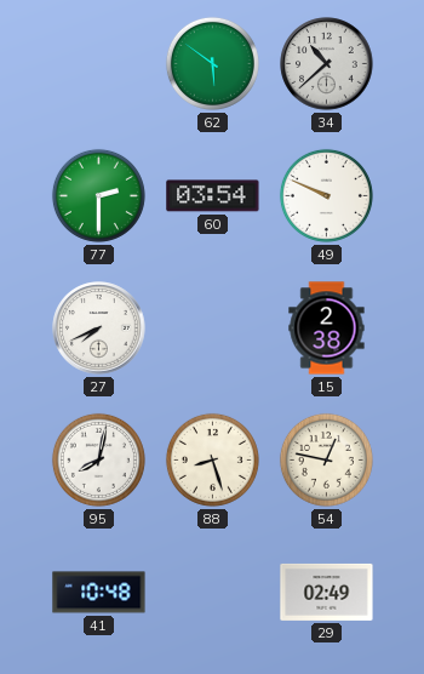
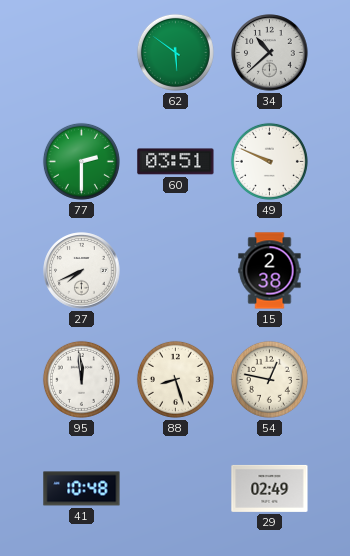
60: 03:54 -> 03:51
95: 8:02 -> 11:59
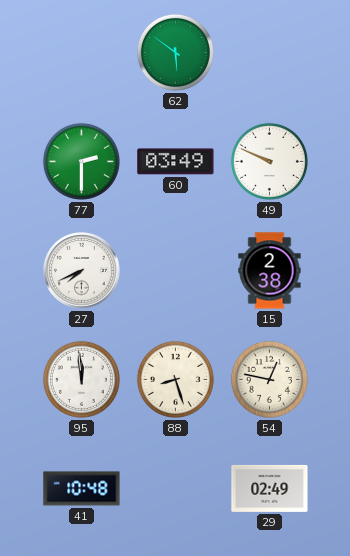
34: 10:38 -> none
60: 03:51 -> 03:49
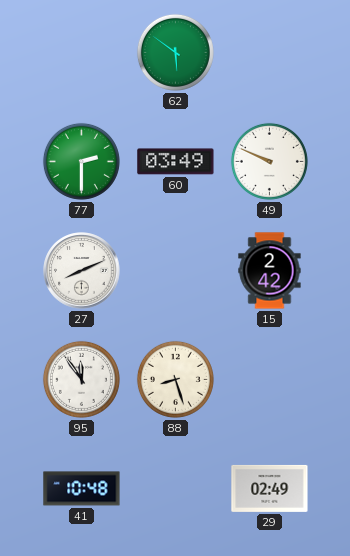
27: 7:41 -> 8:11
15: 2:38 -> 2:42
95: 11:59 -> 11:54
54: 12:47 -> none
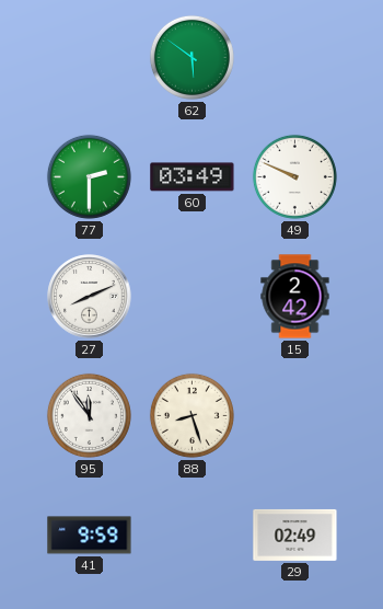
41: 10:48 -> 9:59
